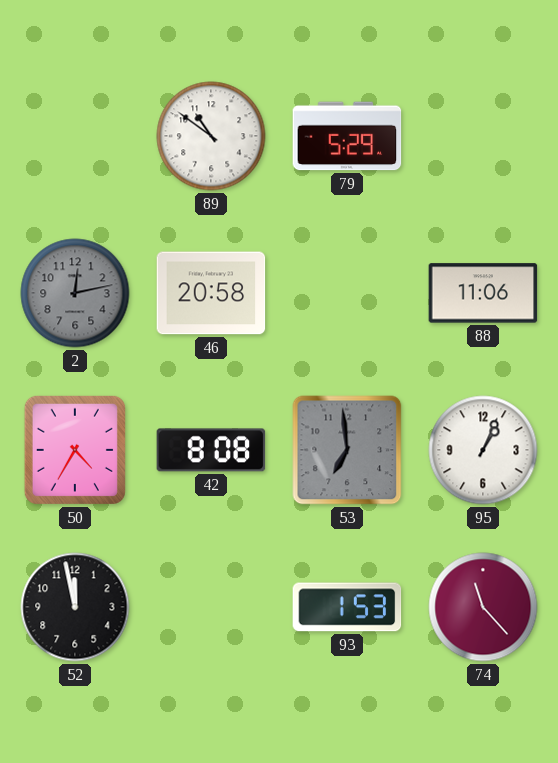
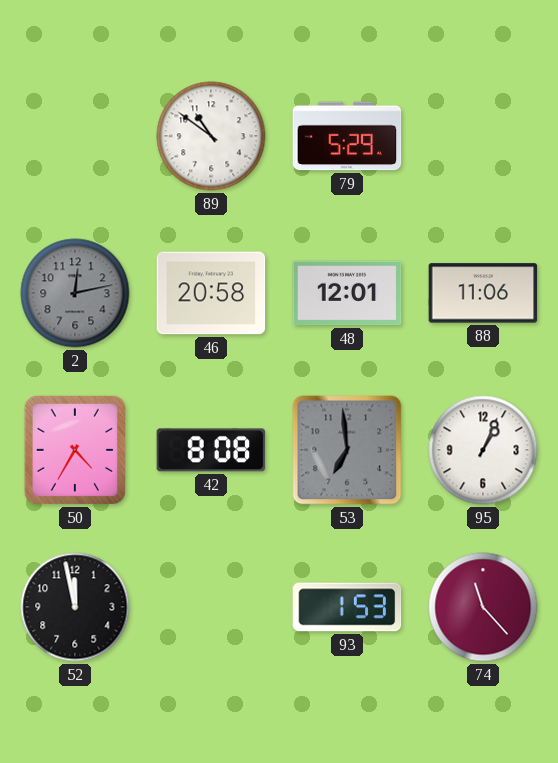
48: none -> 12:01
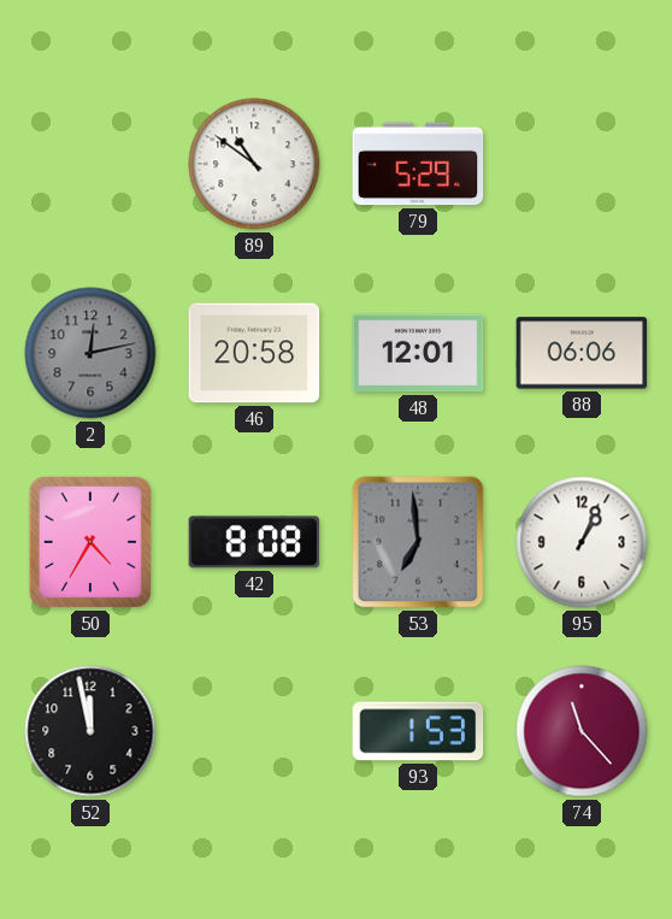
88: 11:06 -> 06:06
